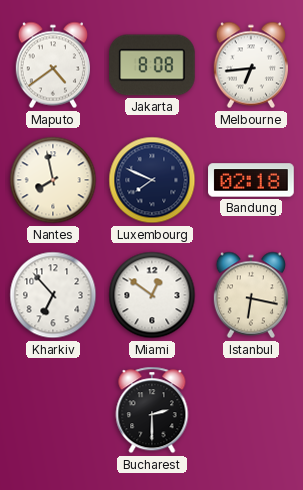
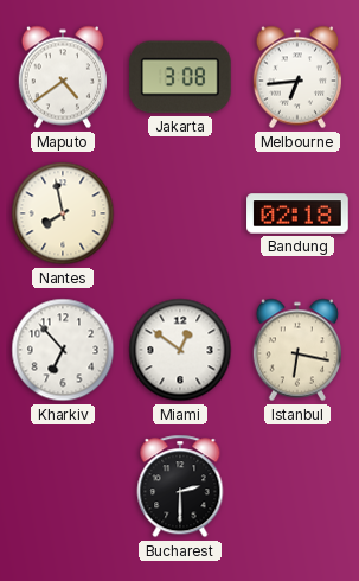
Jakarta: 8:08 -> 3:08
Luxembourg: 7:49 -> none
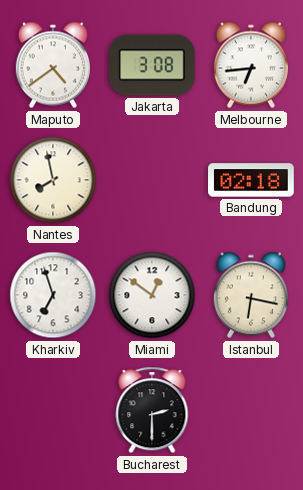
Kharkiv: 6:53 -> 6:57
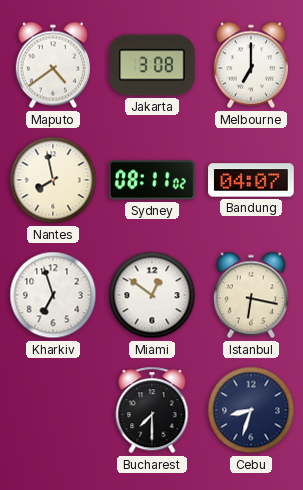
Melbourne: 6:44 -> 7:00
Sydney: none -> 08:11
Bandung: 02:18 -> 04:07
Bucharest: 2:30 -> 7:30
Cebu: none -> 8:33
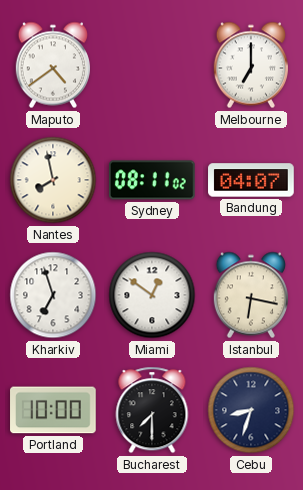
Jakarta: 3:08 -> none
Portland: none -> 10:00
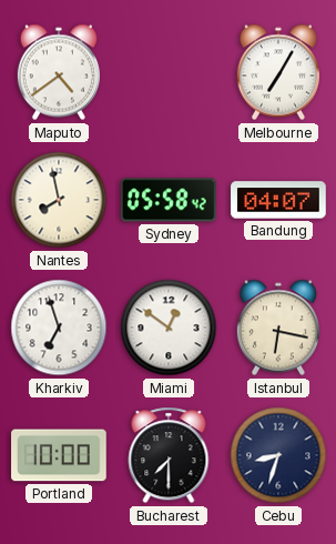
Melbourne: 7:00 -> 7:05
Sydney: 08:11 -> 05:58
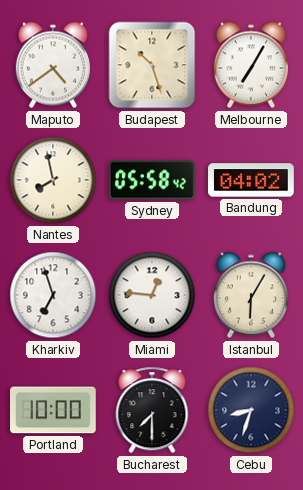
Budapest: none -> 10:27
Bandung: 04:07 -> 04:02
Miami: 12:51 -> 12:46
Istanbul: 6:17 -> 6:05
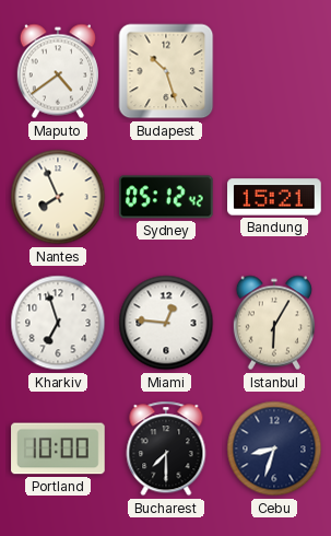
Melbourne: 7:05 -> none
Nantes: 7:58 -> 7:56
Sydney: 05:58 -> 05:12
Bandung: 04:02 -> 15:21
